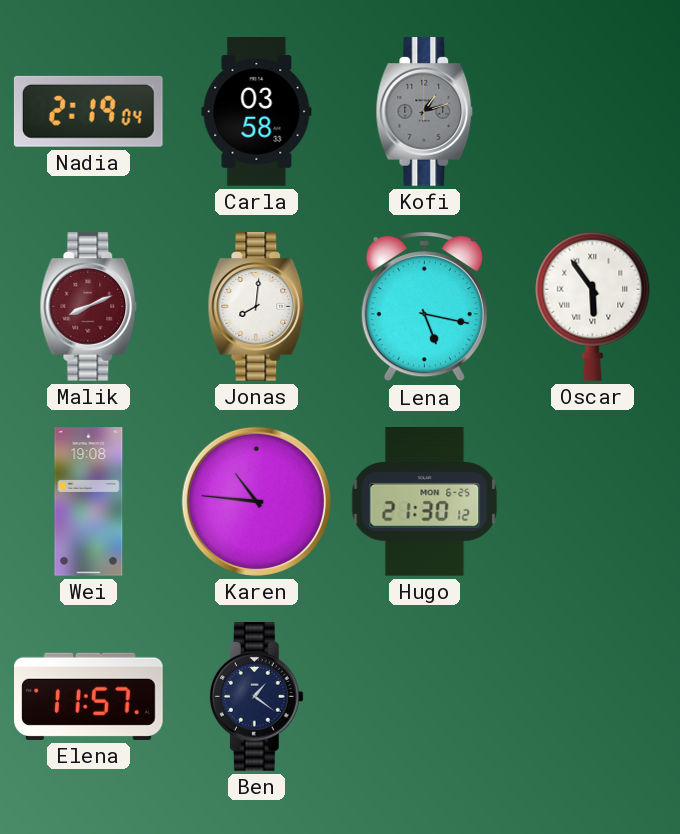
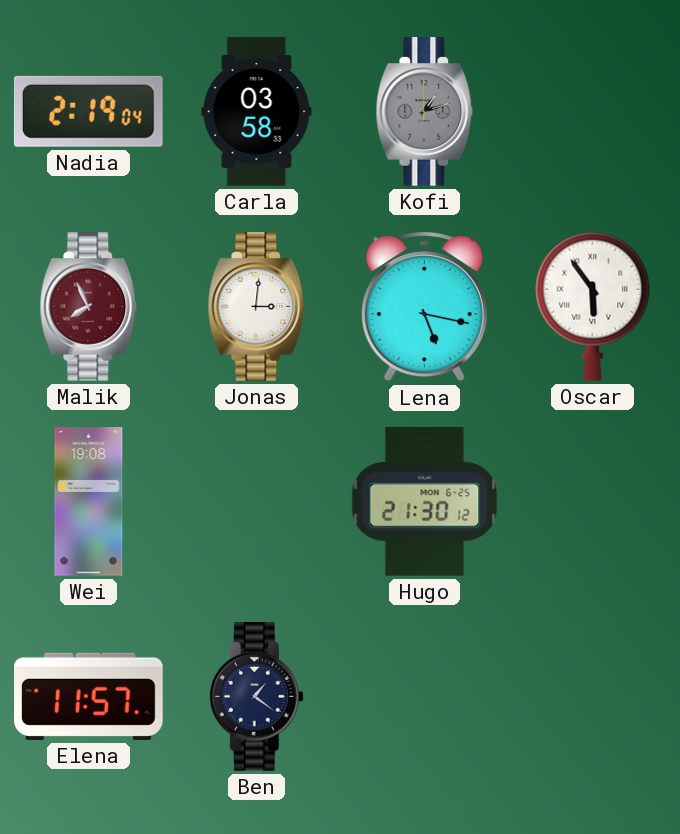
Malik: 8:11 -> 7:56
Jonas: 8:01 -> 3:01
Karen: 10:46 -> none
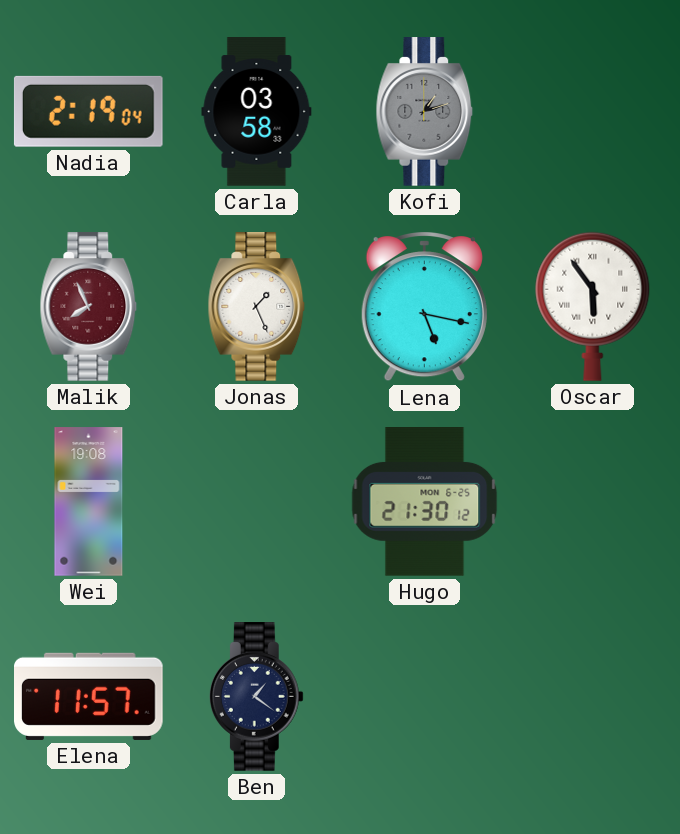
Jonas: 3:01 -> 1:26
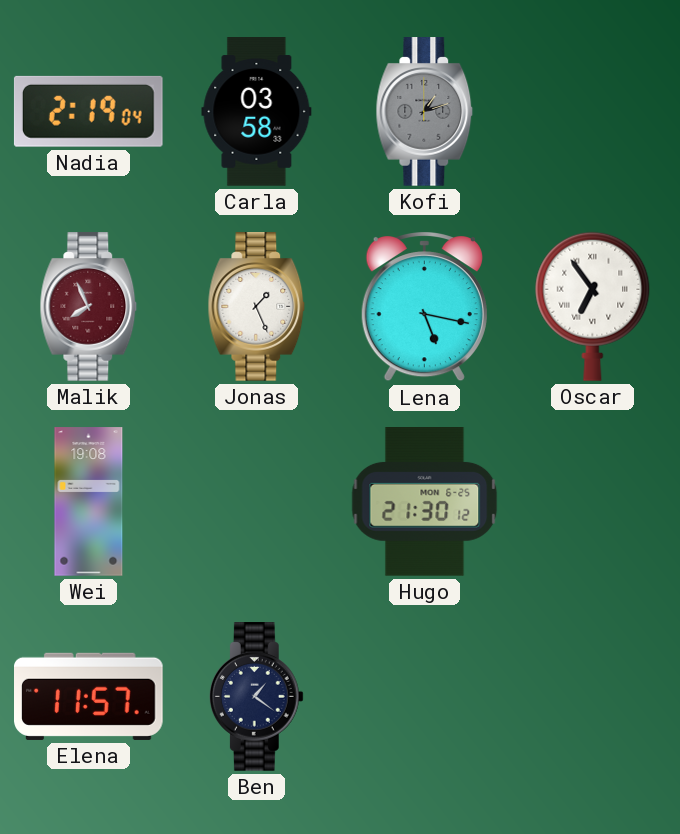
Oscar: 5:54 -> 6:54
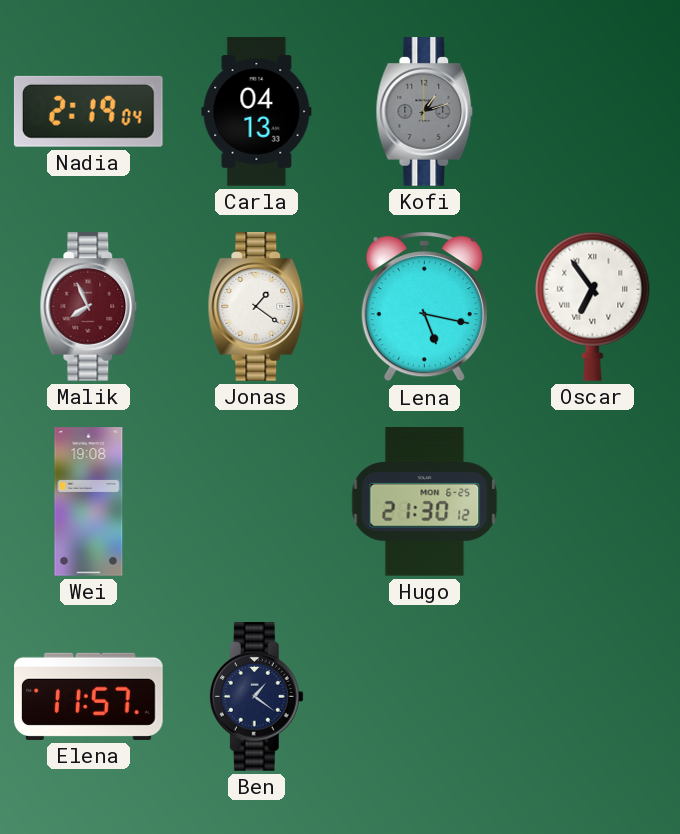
Carla: 03:58 -> 04:13
Jonas: 1:26 -> 1:21
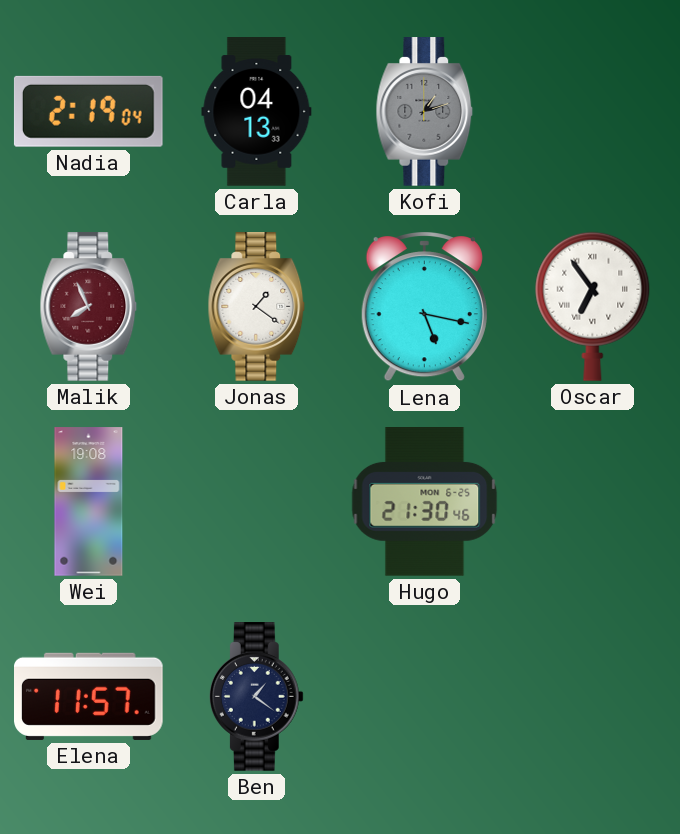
Hugo: 21:30:12 -> 21:30:46
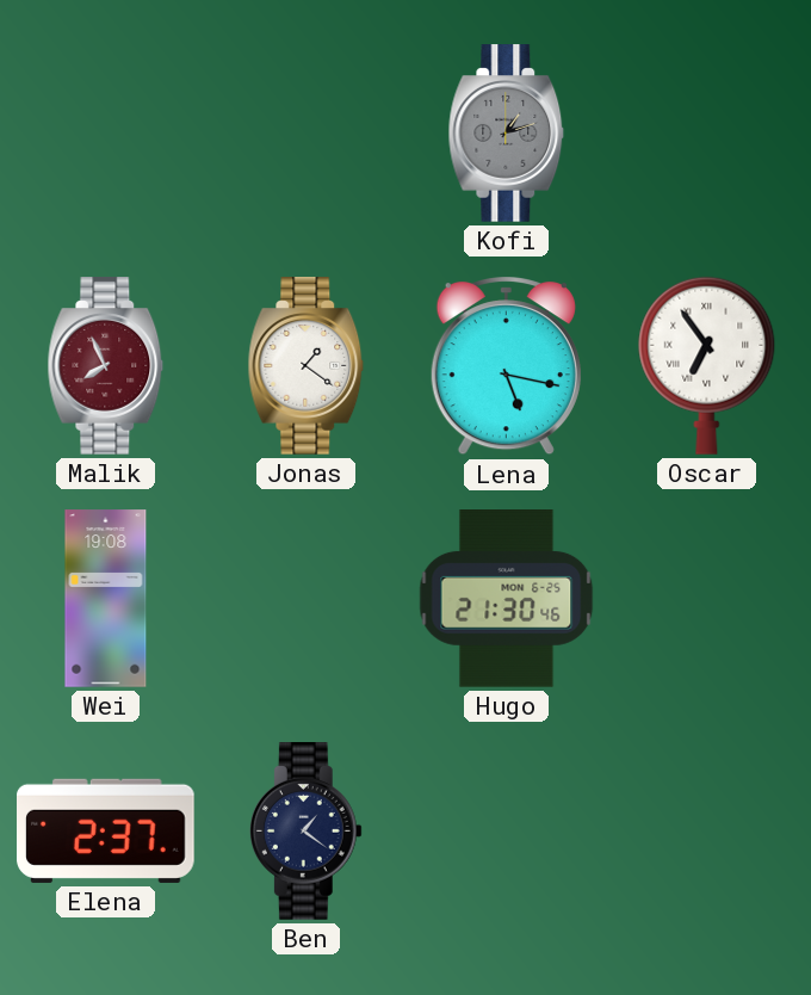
Nadia: 2:19 -> none
Carla: 04:13 -> none
Elena: 11:57 -> 2:37
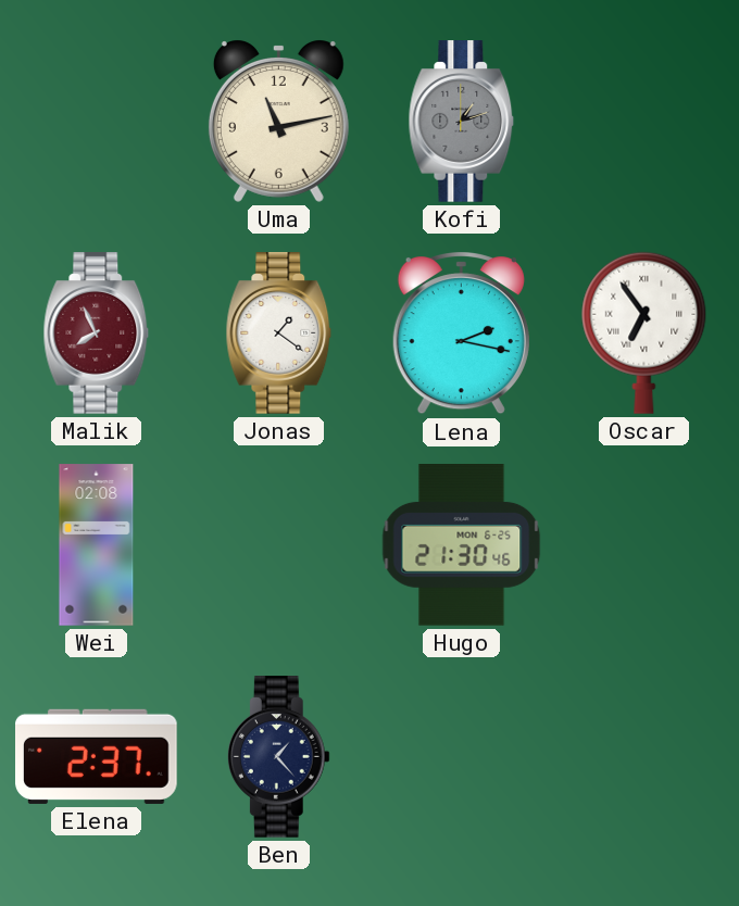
Uma: none -> 11:13
Lena: 5:17 -> 2:17
Wei: 19:08 -> 02:08
Ben: 1:21 -> 1:23
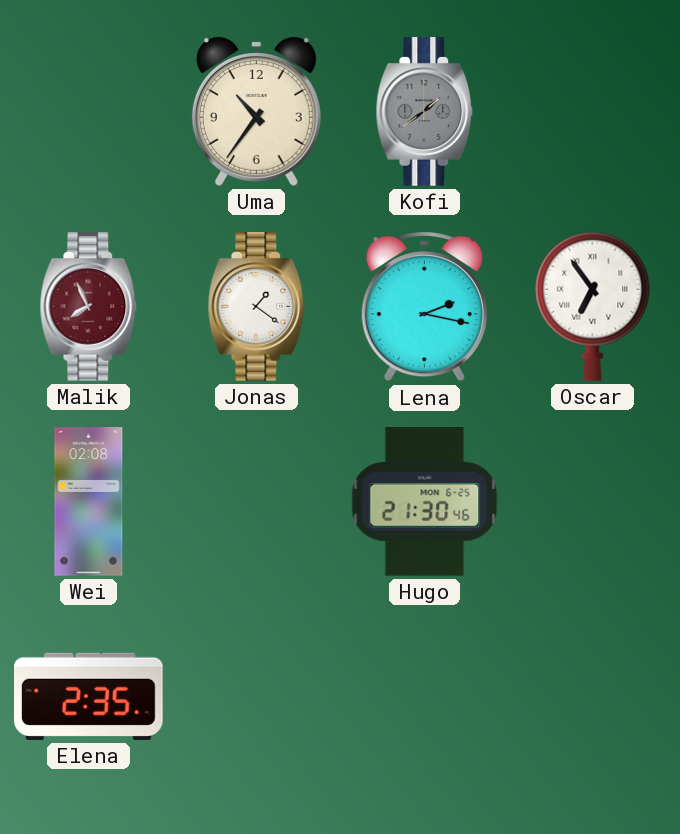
Uma: 11:13 -> 10:36
Kofi: 1:12 -> 1:39
Elena: 2:37 -> 2:35
Ben: 1:23 -> none
